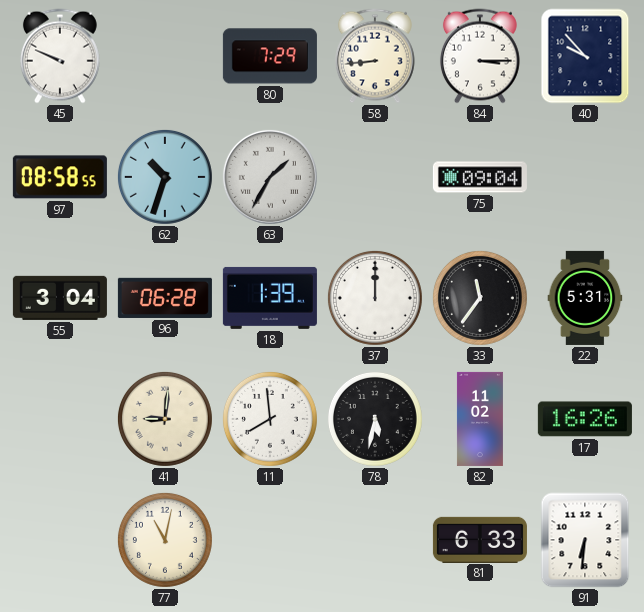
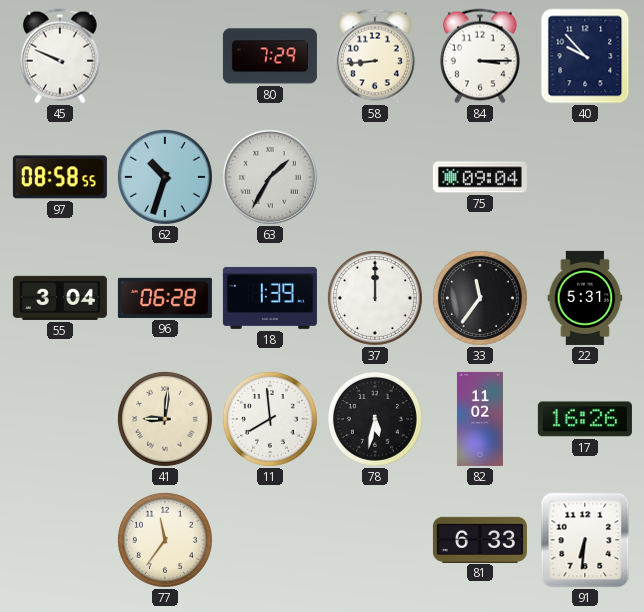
77: 11:02 -> 11:36
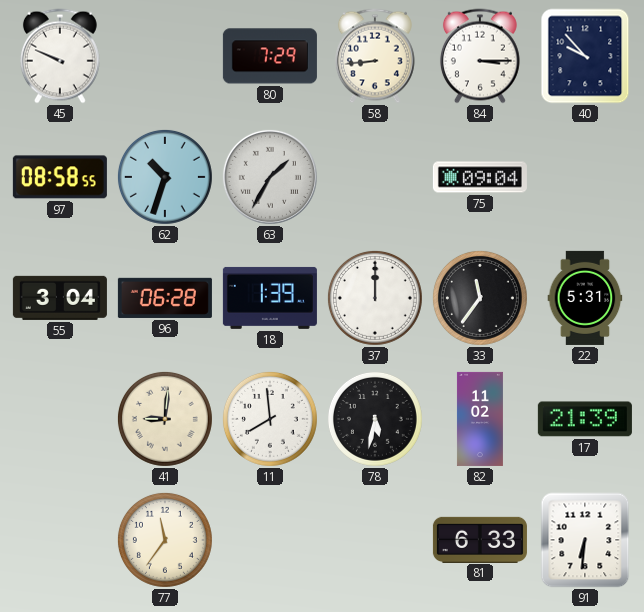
17: 16:26 -> 21:39
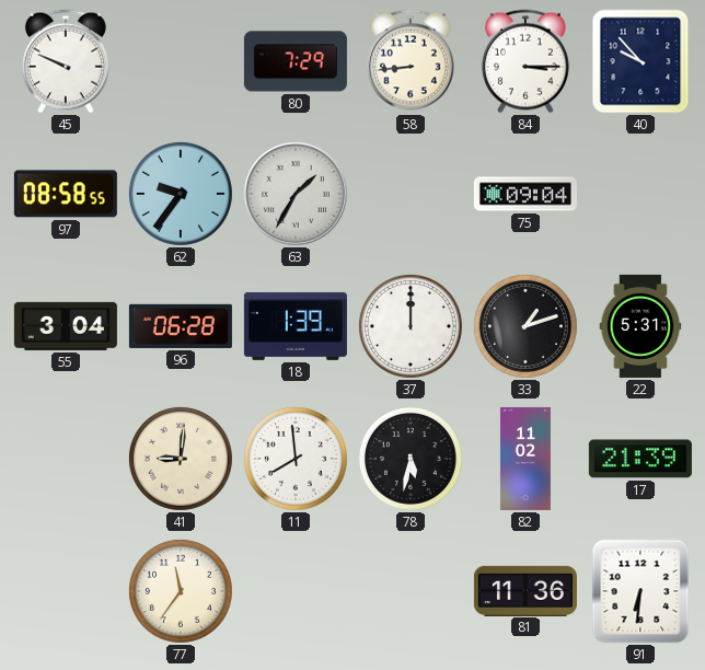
62: 10:33 -> 9:36
33: 11:36 -> 1:12
81: 6:33 -> 11:36
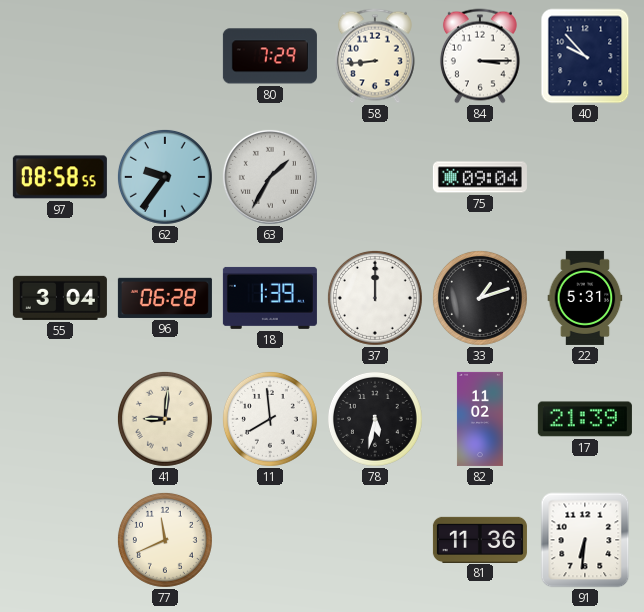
45: 9:49 -> none
77: 11:36 -> 11:41
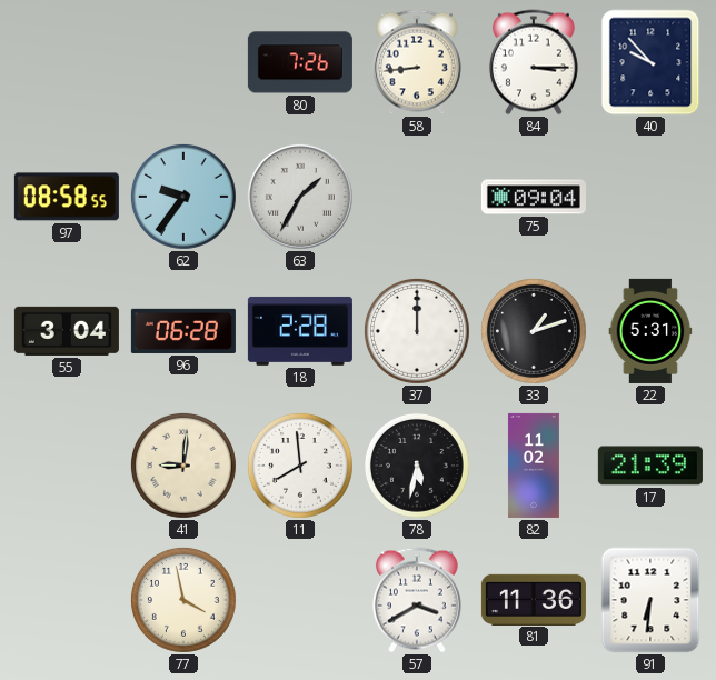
80: 7:29 -> 7:26
18: 1:39 -> 2:28
77: 11:41 -> 3:58
57: none -> 3:40
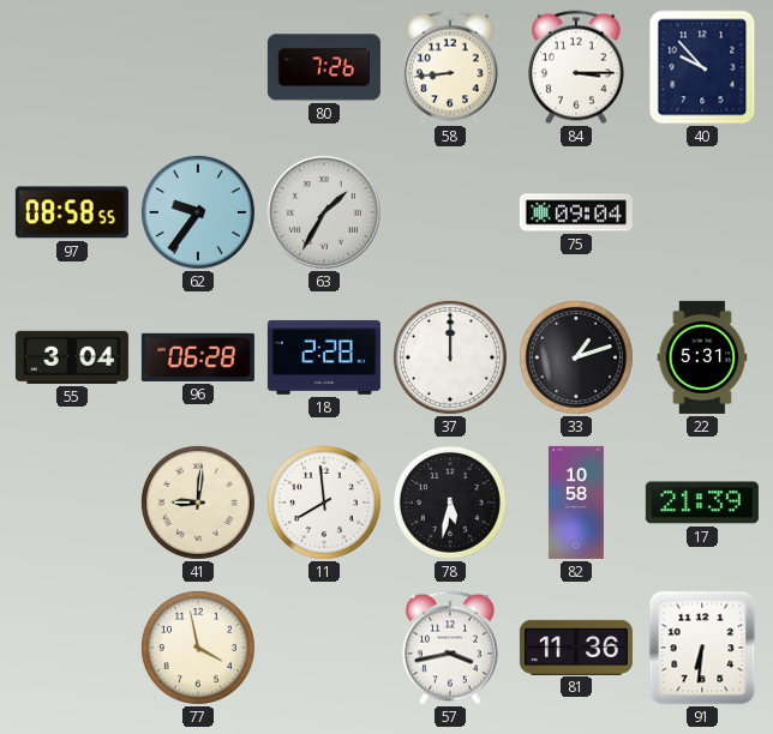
82: 11:02 -> 10:58
57: 3:40 -> 3:43
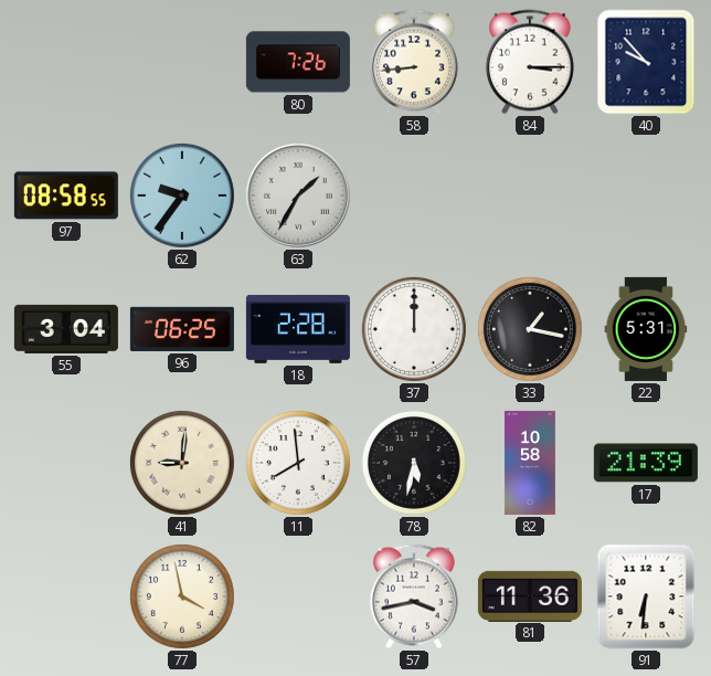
75: 09:04 -> none
96: 06:28 -> 06:25
33: 1:12 -> 1:17
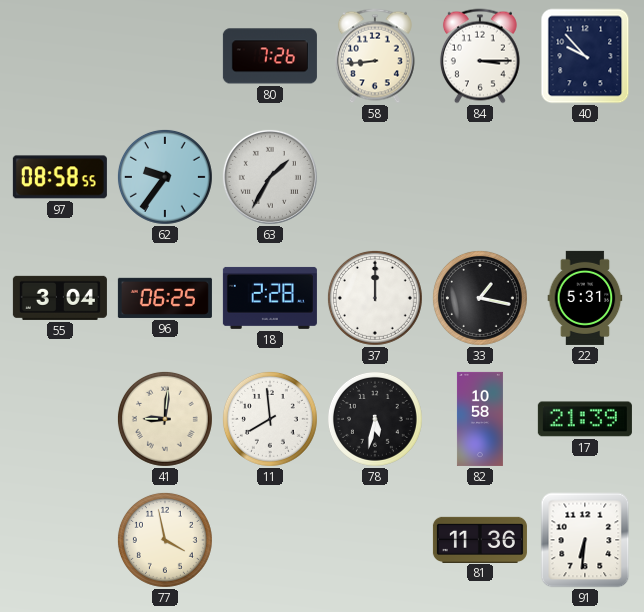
57: 3:43 -> none
